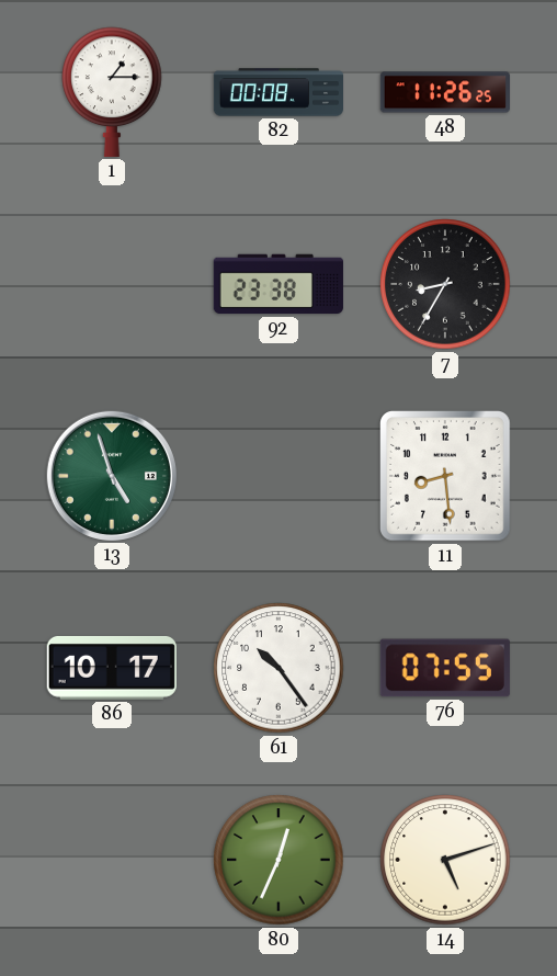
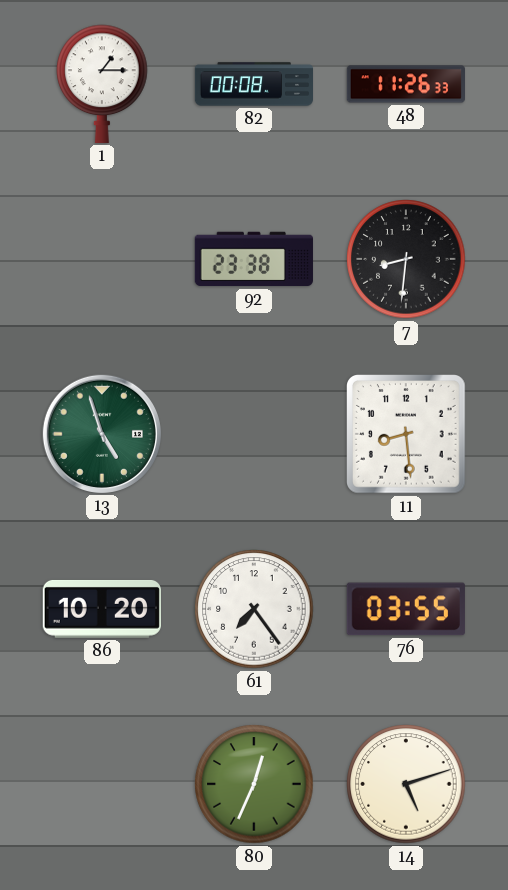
48: 11:26:25 -> 11:26:33
7: 8:35 -> 8:31
86: 10:17 -> 10:20
61: 10:24 -> 7:24
76: 07:55 -> 03:55
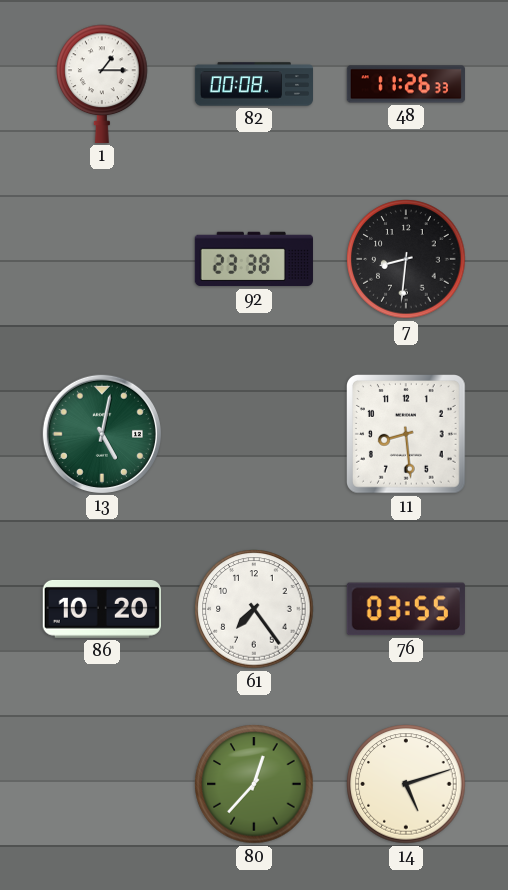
13: 4:57 -> 5:02
80: 12:34 -> 12:37
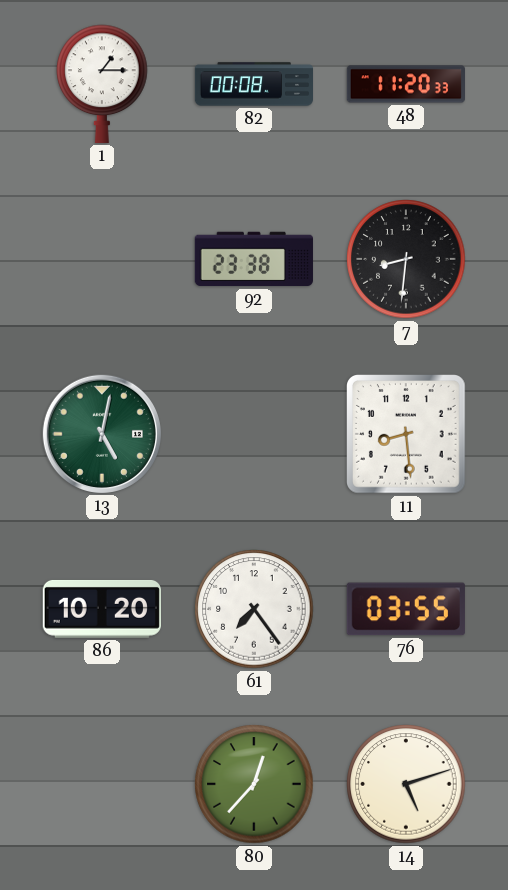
48: 11:26 -> 11:20
